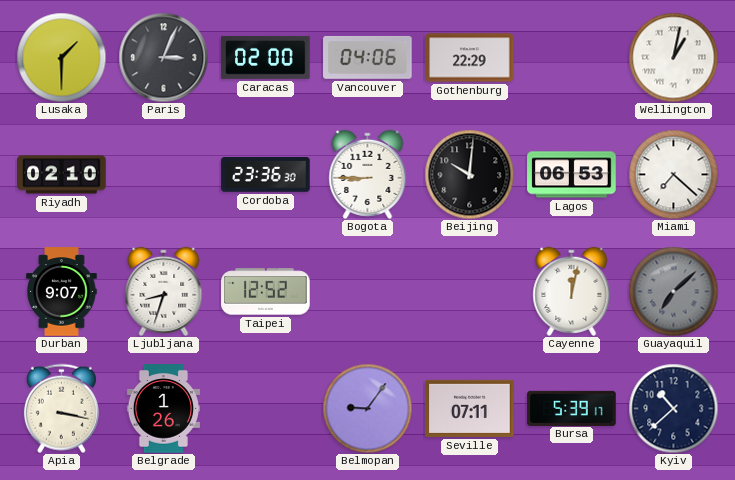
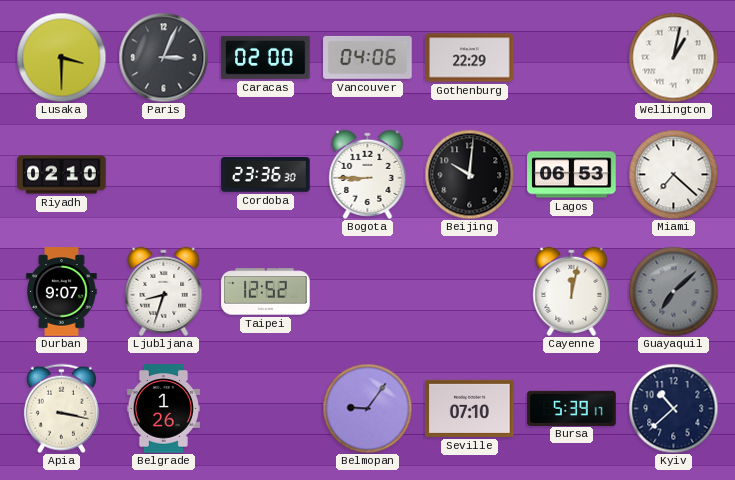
Lusaka: 1:30 -> 3:30
Seville: 07:11 -> 07:10
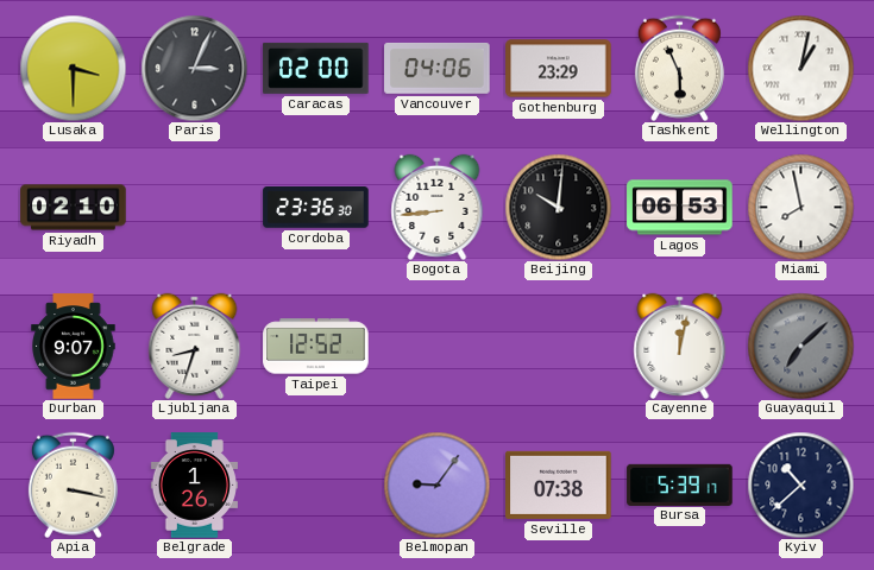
Gothenburg: 22:29 -> 23:29
Tashkent: none -> 5:56
Bogota: 8:45 -> 8:44
Miami: 7:22 -> 7:58
Seville: 07:10 -> 07:38
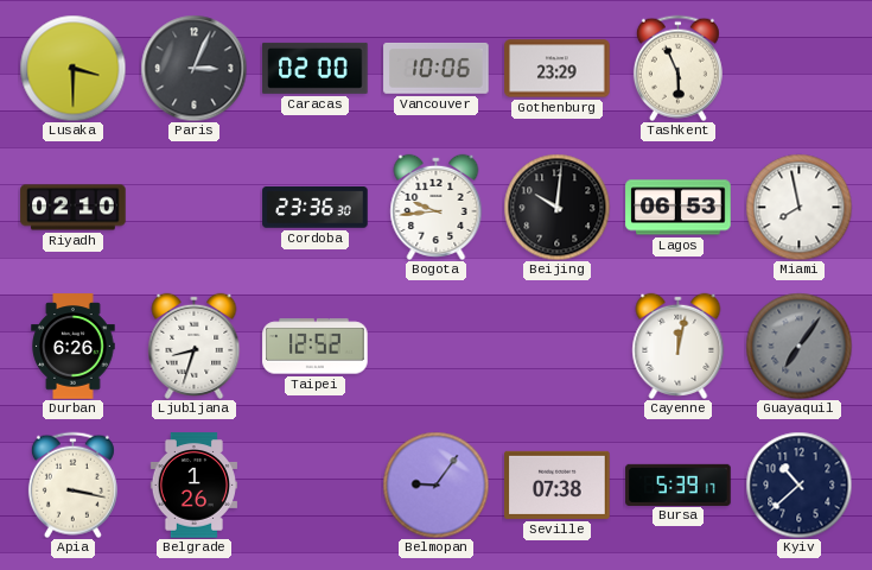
Vancouver: 04:06 -> 10:06
Wellington: 1:02 -> none
Bogota: 8:44 -> 9:44
Durban: 9:07 -> 6:26
Guayaquil: 7:08 -> 7:06
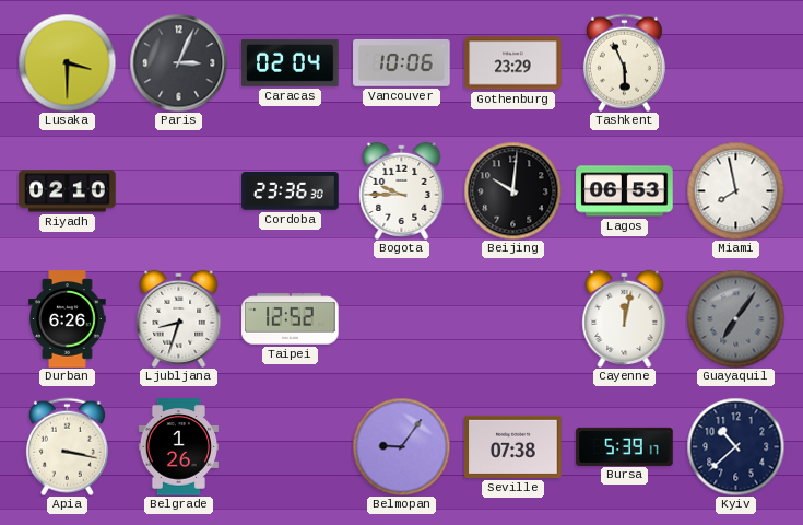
Caracas: 02:00 -> 02:04
Bogota: 9:44 -> 9:45
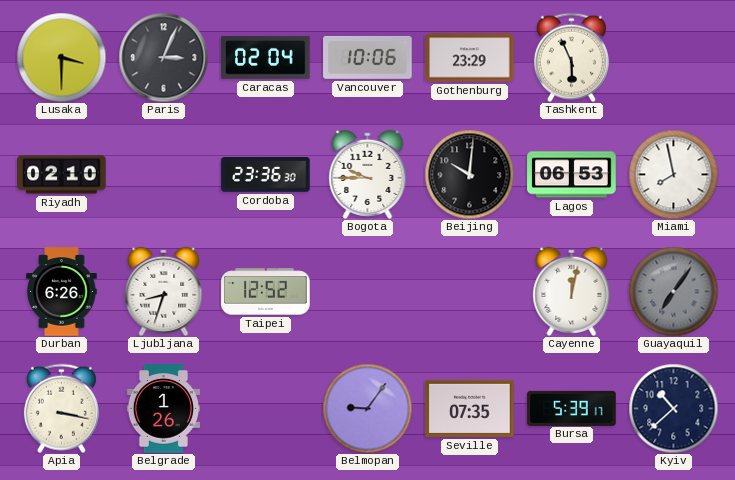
Seville: 07:38 -> 07:35
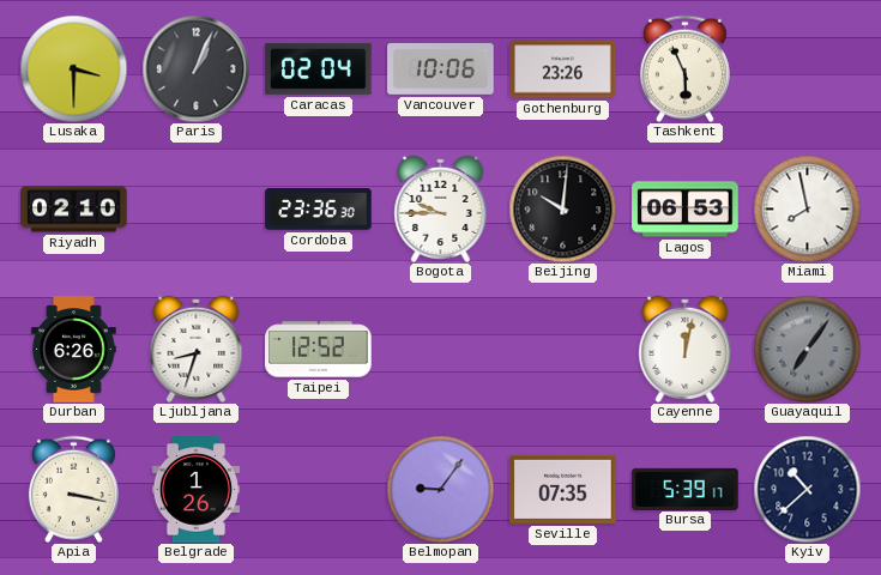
Paris: 3:04 -> 1:04
Gothenburg: 23:29 -> 23:26
